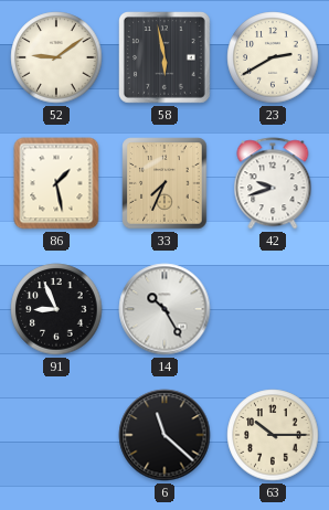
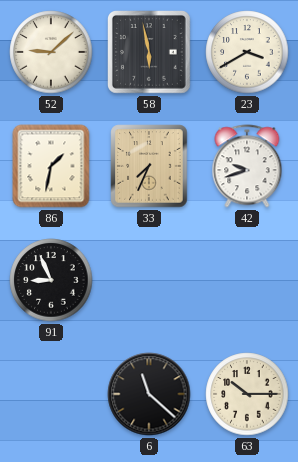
52: 9:09 -> 9:08
23: 2:40 -> 3:40
86: 1:28 -> 1:32
14: 10:25 -> none
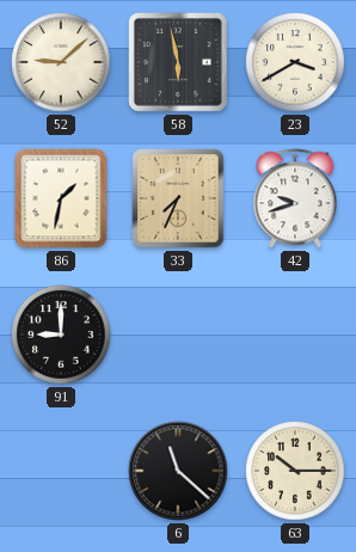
91: 8:56 -> 9:00
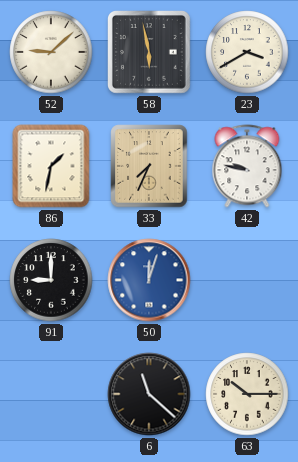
42: 9:42 -> 9:47
50: none -> 12:03
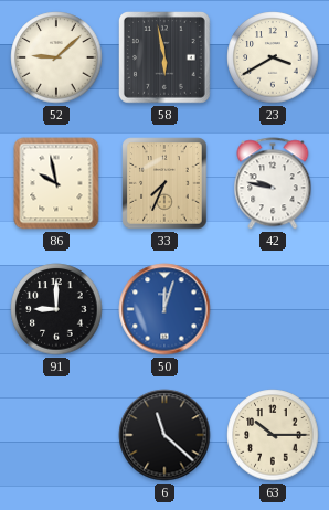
86: 1:32 -> 9:58
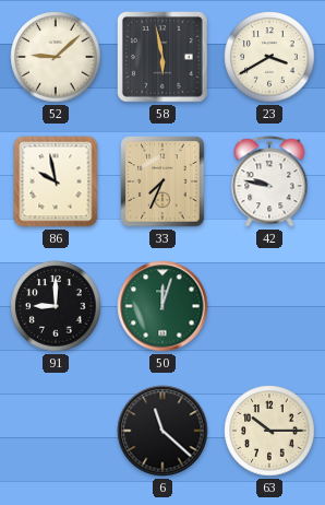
50 dial: blue -> green
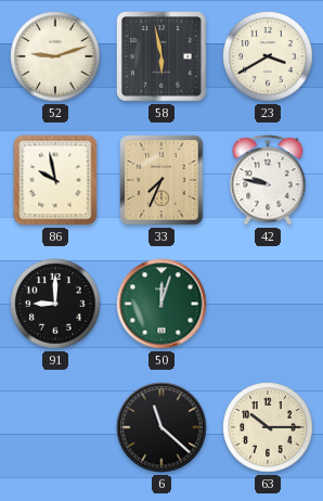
52: 9:08 -> 9:12
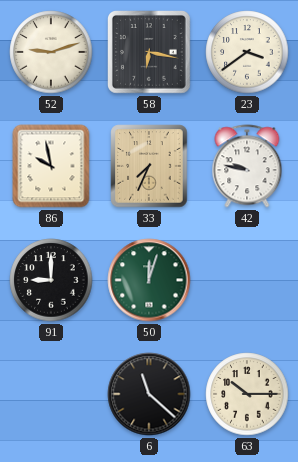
58: 5:58 -> 6:17
23: 3:40 -> 3:39
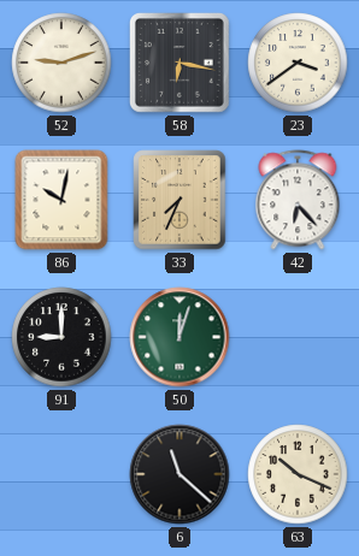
86: 9:58 -> 10:02
42: 9:47 -> 6:23
63: 10:15 -> 10:19
